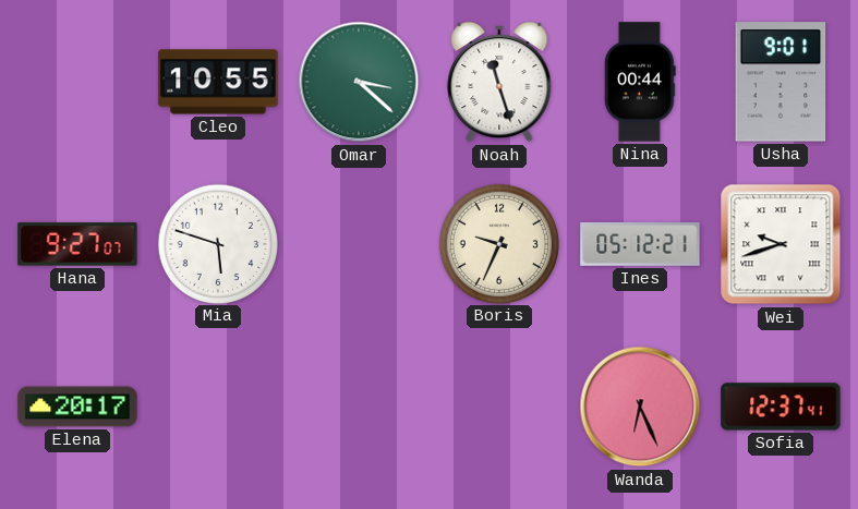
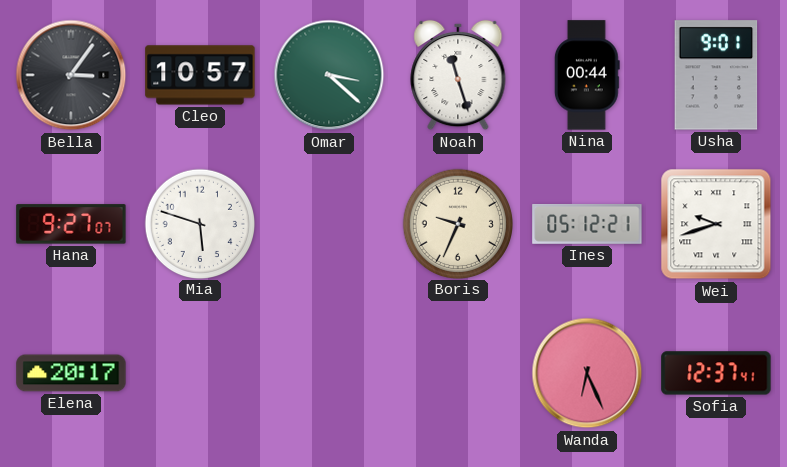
Bella: none -> 3:06
Cleo: 10:55 -> 10:57
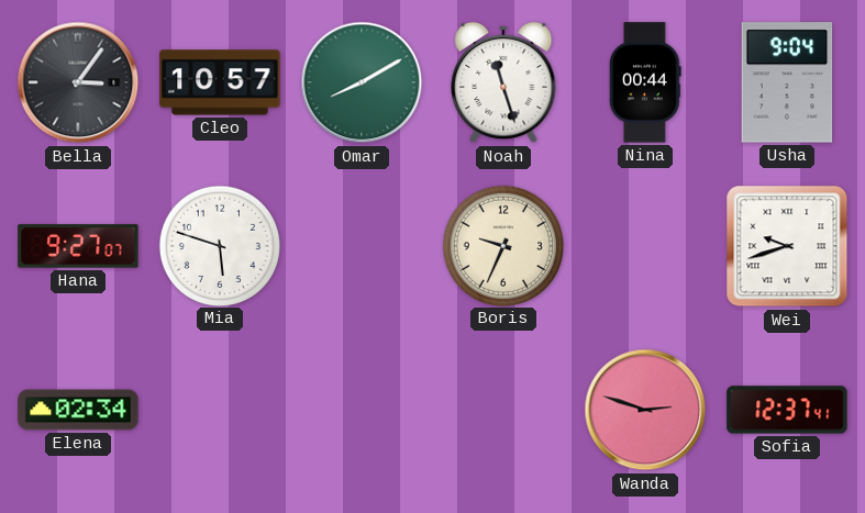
Omar: 3:22 -> 8:10
Usha: 9:01 -> 9:04
Ines: 05:12 -> none
Elena: 20:17 -> 02:34
Wanda: 6:26 -> 2:48
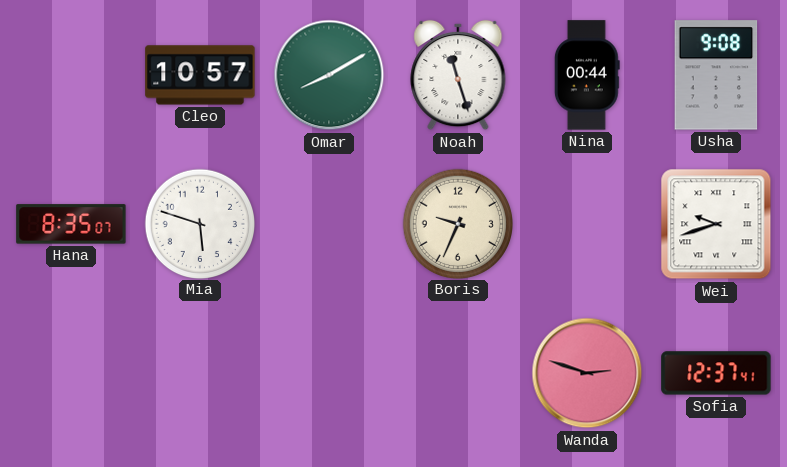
Bella: 3:06 -> none
Usha: 9:04 -> 9:08
Hana: 9:27 -> 8:35
Elena: 02:34 -> none
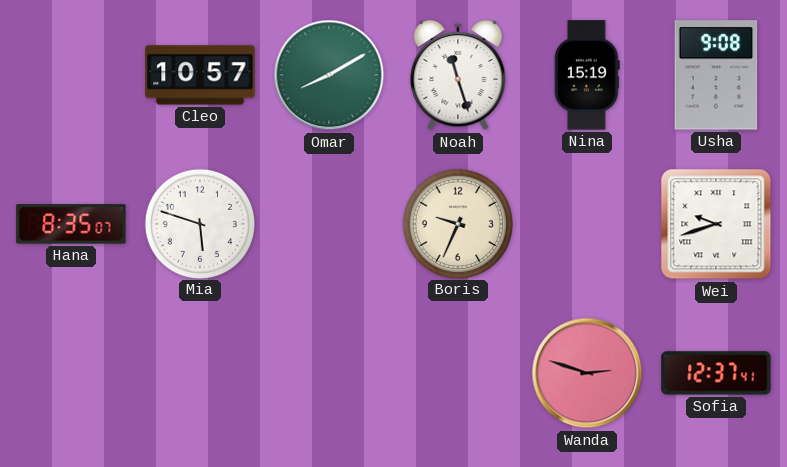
Nina: 00:44 -> 15:19
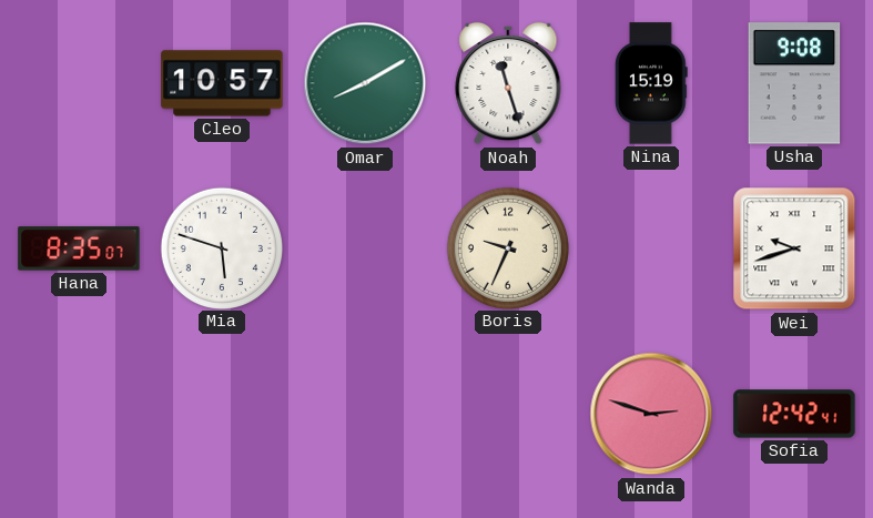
Sofia: 12:37 -> 12:42
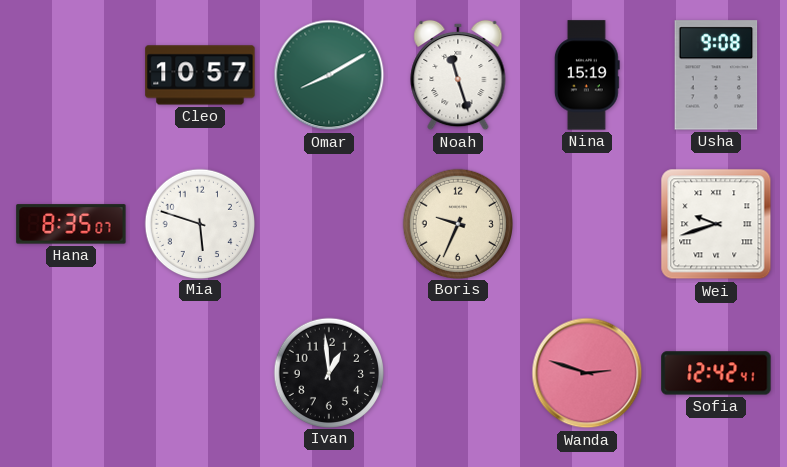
Ivan: none -> 12:59
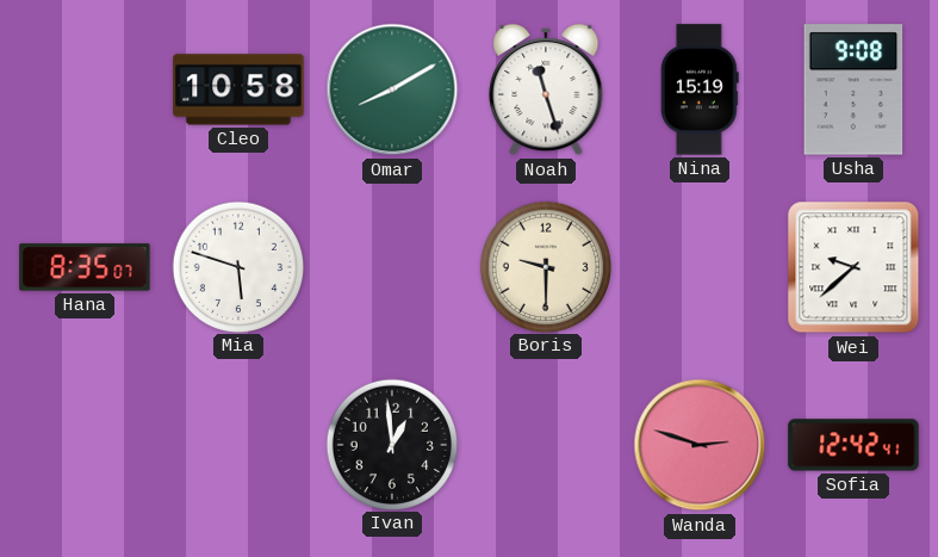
Cleo: 10:57 -> 10:58
Boris: 9:34 -> 9:30
Wei: 9:42 -> 9:38
